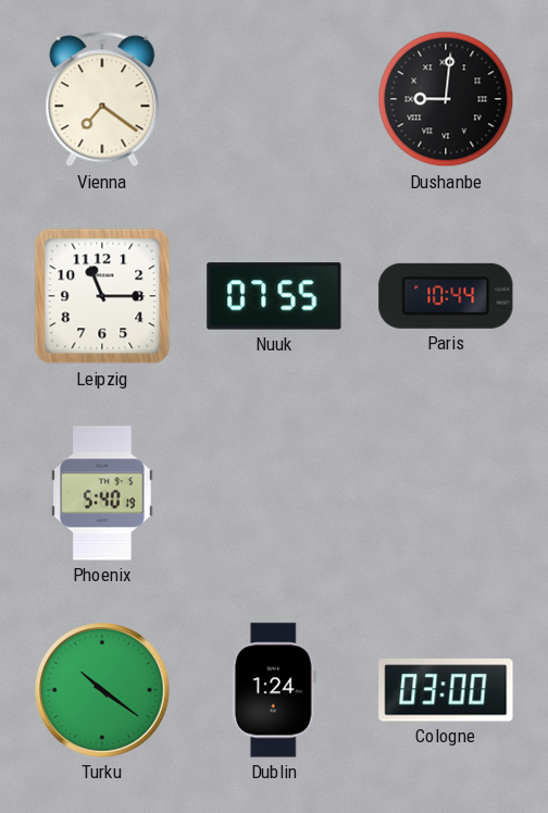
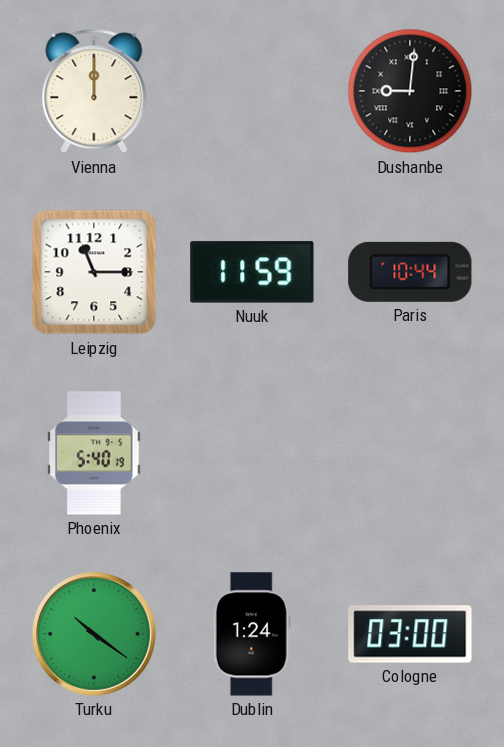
Vienna: 7:21 -> 12:00
Nuuk: 07:55 -> 11:59
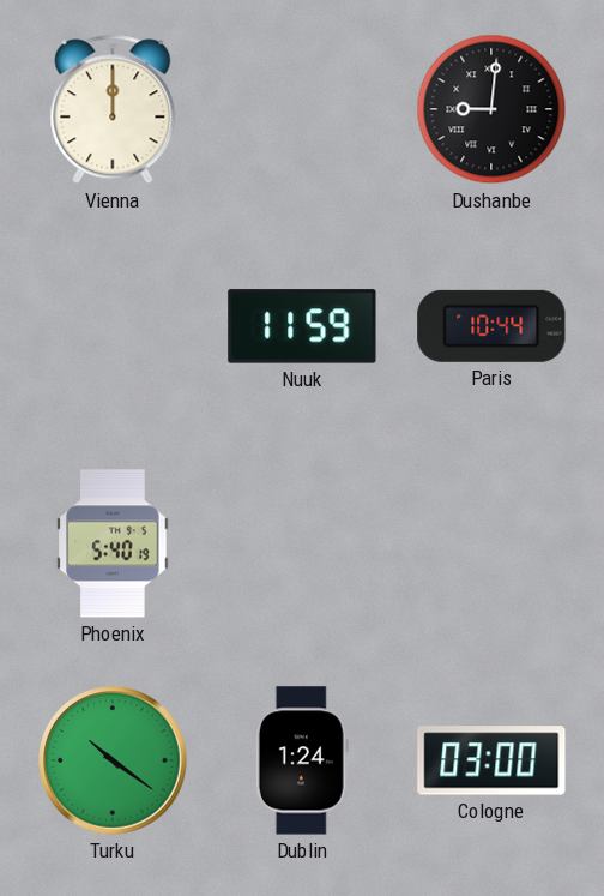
Leipzig: 11:15 -> none
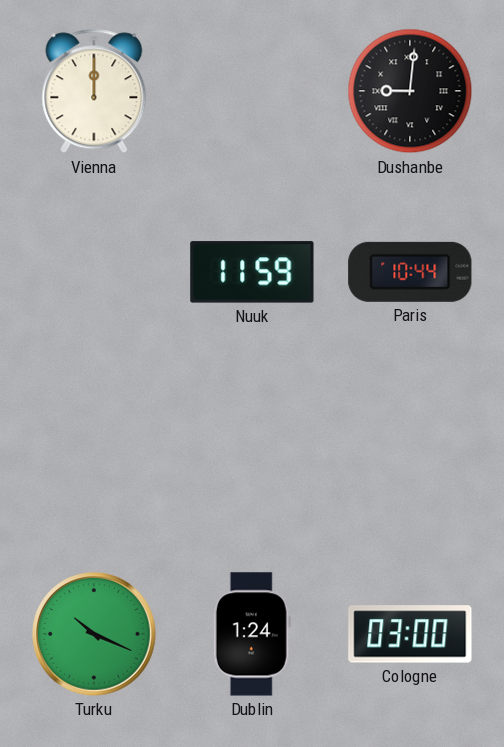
Phoenix: 5:40 -> none
Turku: 10:21 -> 10:19
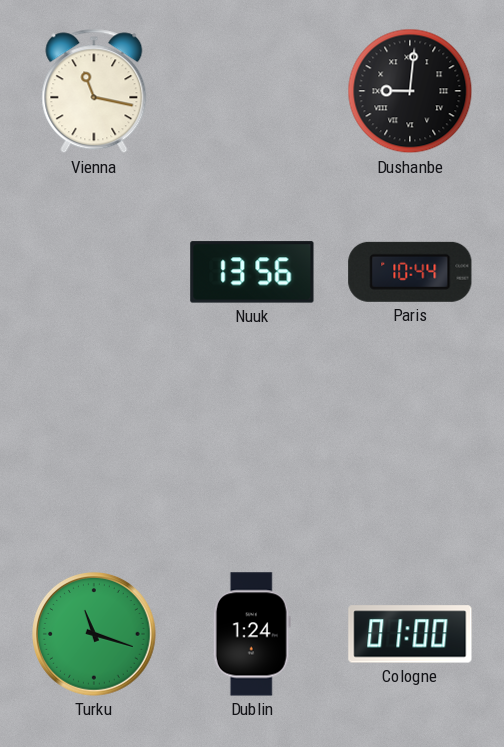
Vienna: 12:00 -> 11:17
Nuuk: 11:59 -> 13:56
Turku: 10:19 -> 11:18
Cologne: 03:00 -> 01:00
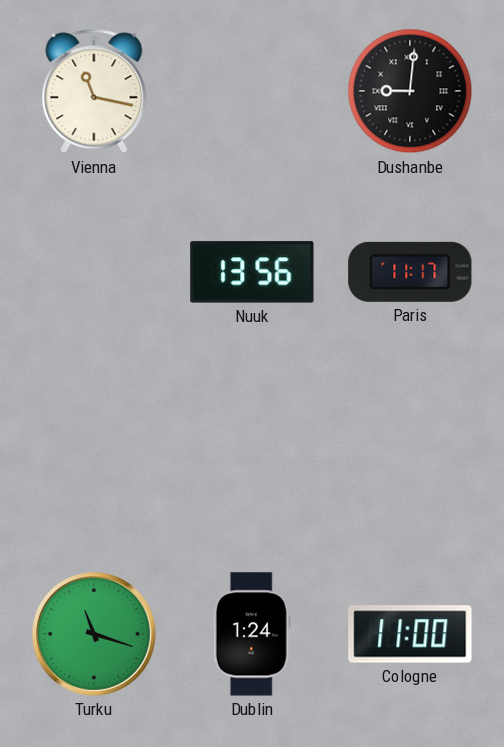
Paris: 10:44 -> 11:17
Cologne: 01:00 -> 11:00
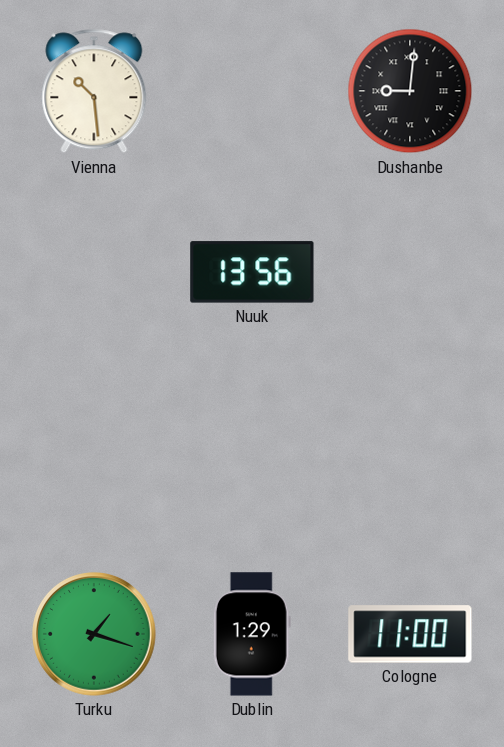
Vienna: 11:17 -> 10:29
Paris: 11:17 -> none
Turku: 11:18 -> 1:18
Dublin: 1:24 -> 1:29
